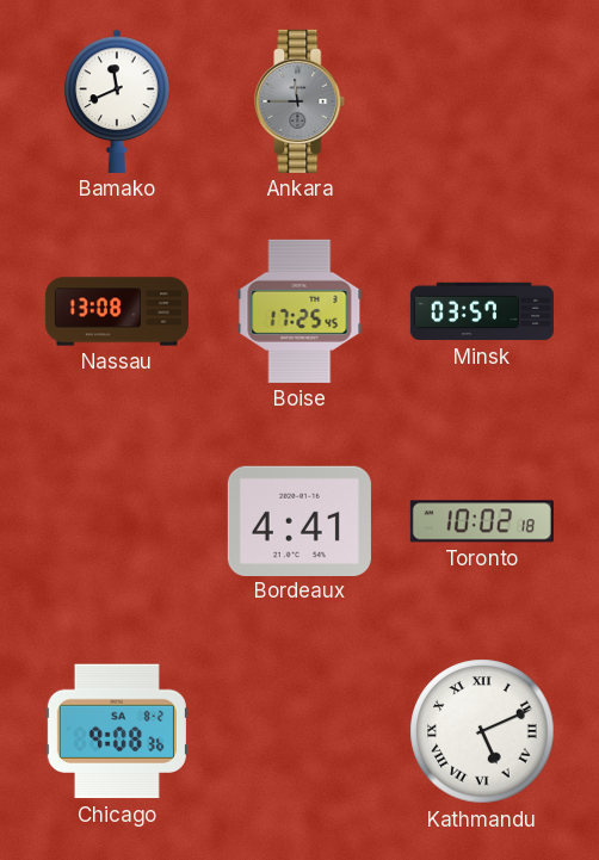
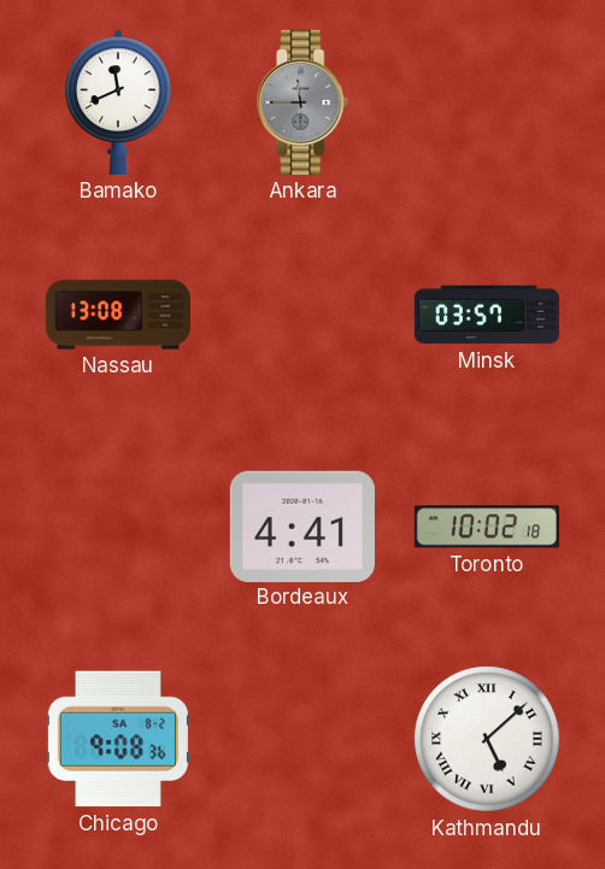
Boise: 17:25 -> none
Kathmandu: 5:11 -> 5:08
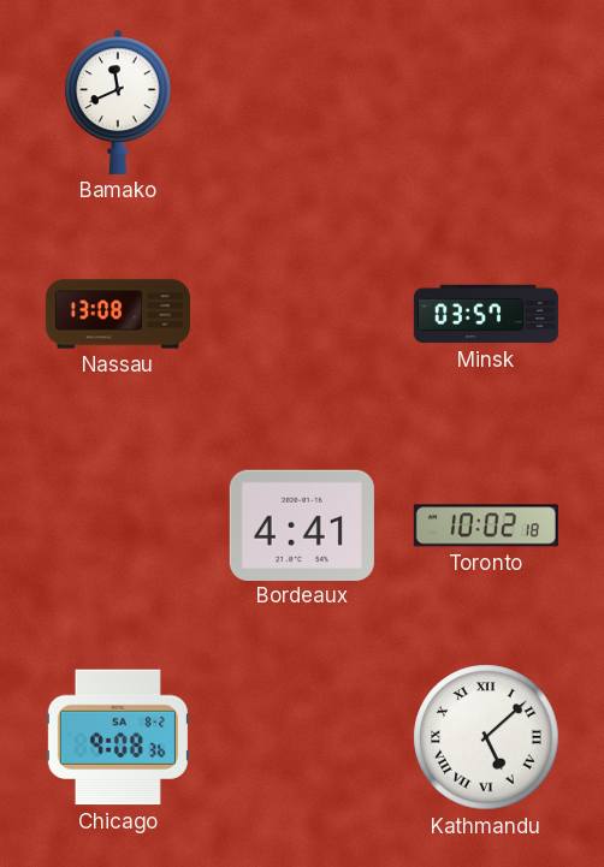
Ankara: 11:45 -> none
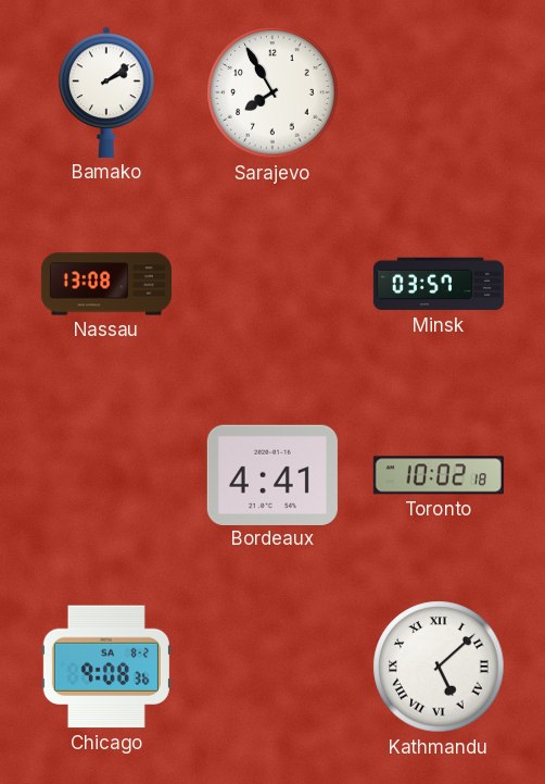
Bamako: 11:41 -> 2:09
Sarajevo: none -> 7:55
